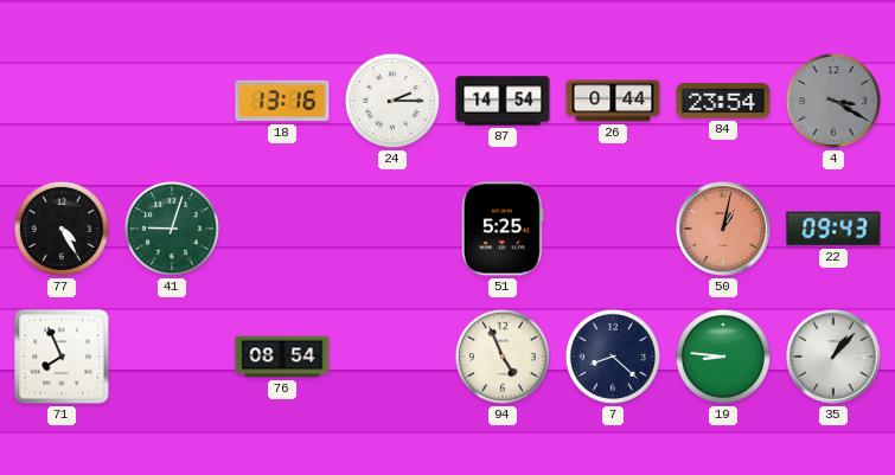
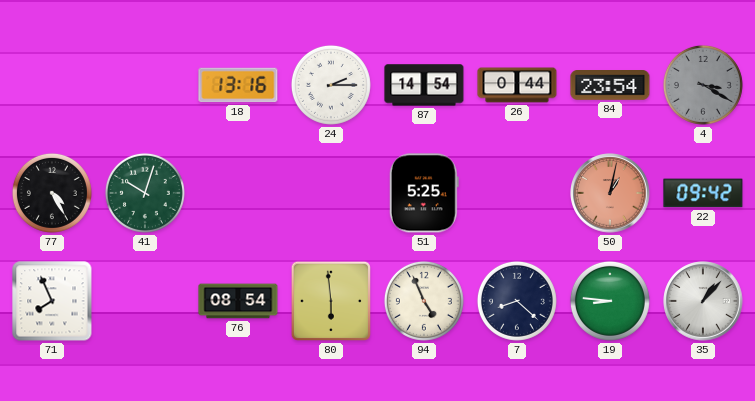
41: 9:03 -> 10:03
22: 09:43 -> 09:42
80: none -> 5:59
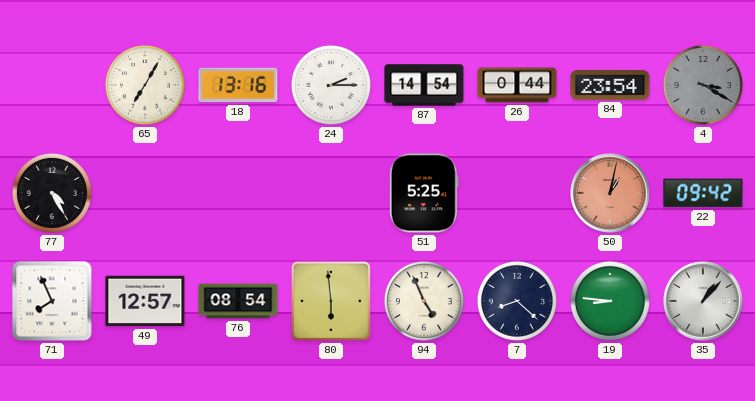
65: none -> 7:05
41: 10:03 -> none
49: none -> 12:57
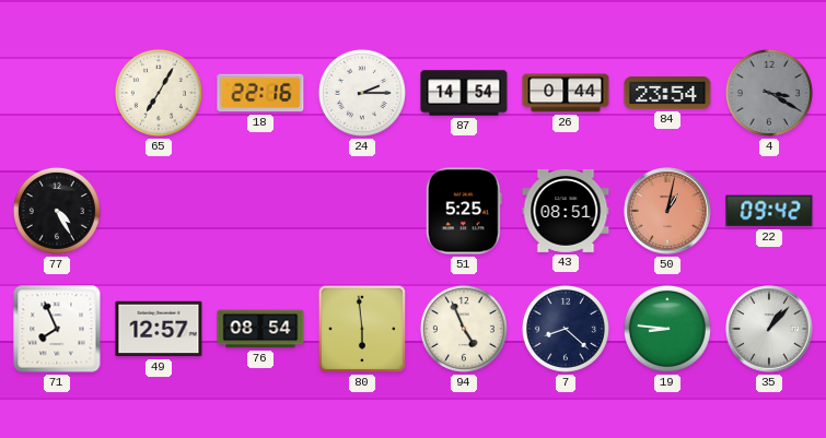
18: 13:16 -> 22:16
43: none -> 08:51
